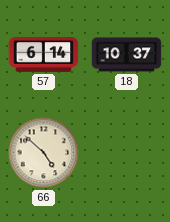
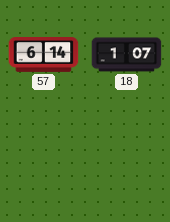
18: 10:37 -> 1:07
66: 4:52 -> none
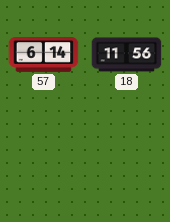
18: 1:07 -> 11:56
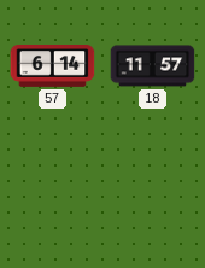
18: 11:56 -> 11:57
